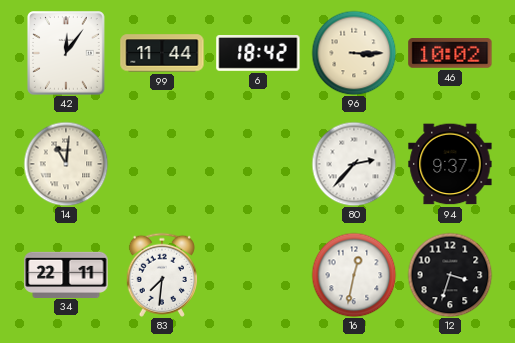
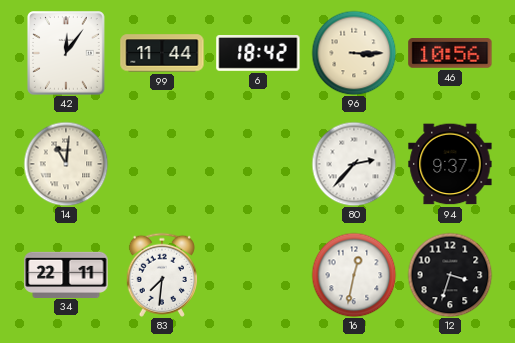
46: 10:02 -> 10:56
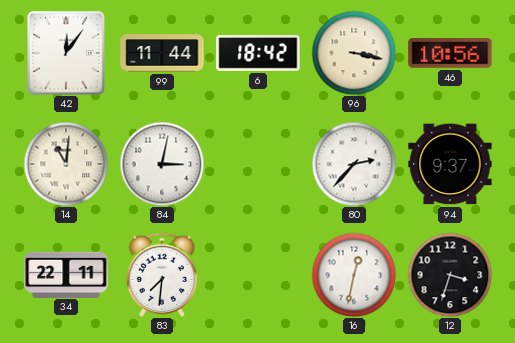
96: 3:15 -> 3:17
84: none -> 3:02
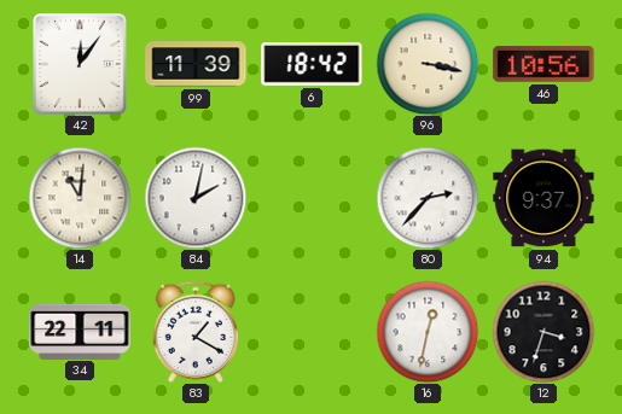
99: 11:44 -> 11:39
84: 3:02 -> 2:02
83: 7:31 -> 1:20
